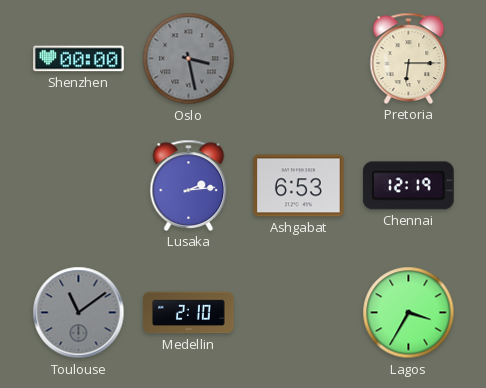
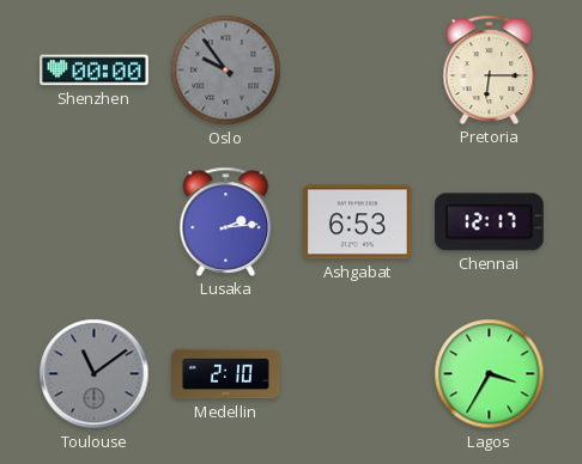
Oslo: 3:28 -> 9:54
Chennai: 12:19 -> 12:17
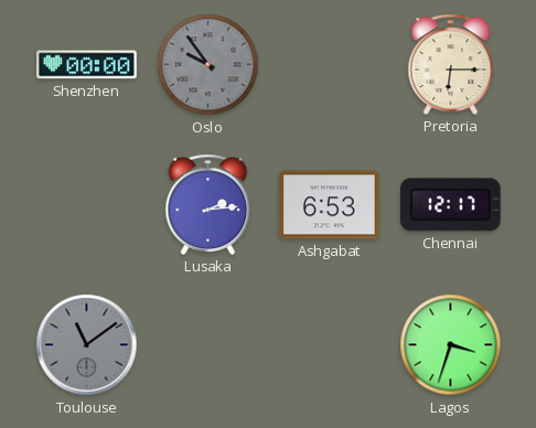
Medellin: 2:10 -> none
Lagos: 3:35 -> 3:33
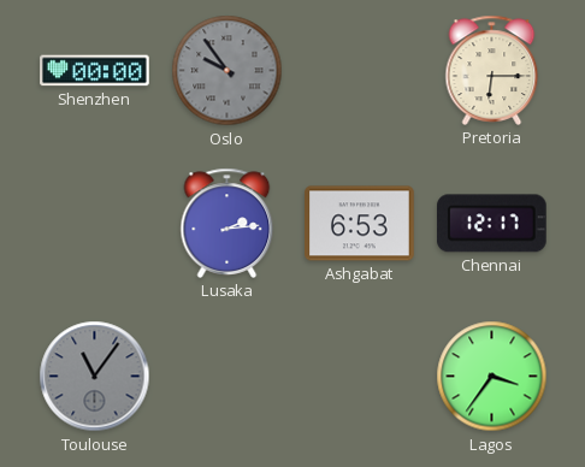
Toulouse: 11:09 -> 11:06
Lagos: 3:33 -> 3:36
